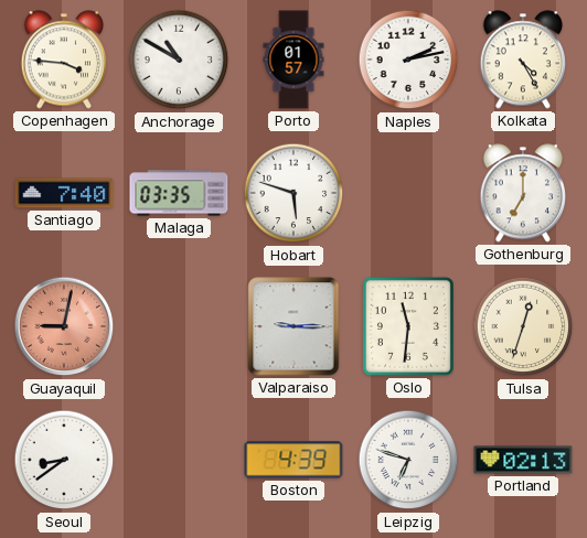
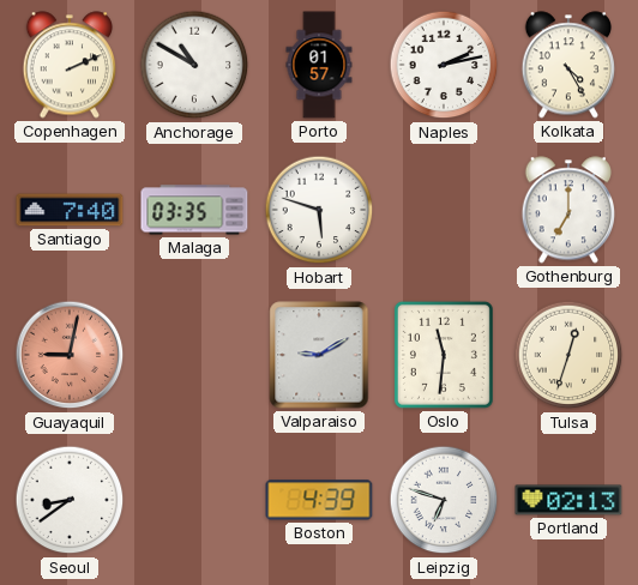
Copenhagen: 3:46 -> 2:11
Valparaiso: 9:15 -> 9:10
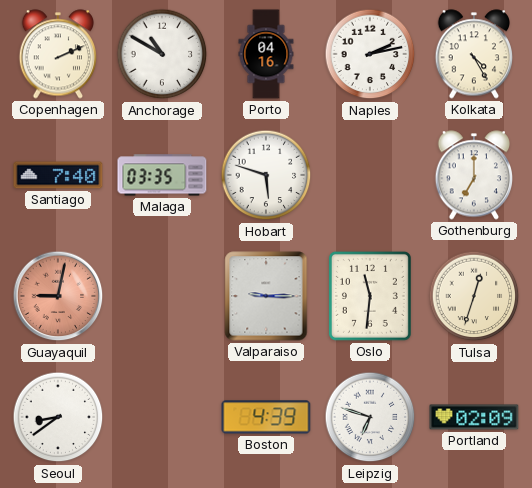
Porto: 01:57 -> 04:16
Valparaiso: 9:10 -> 9:15
Portland: 02:13 -> 02:09
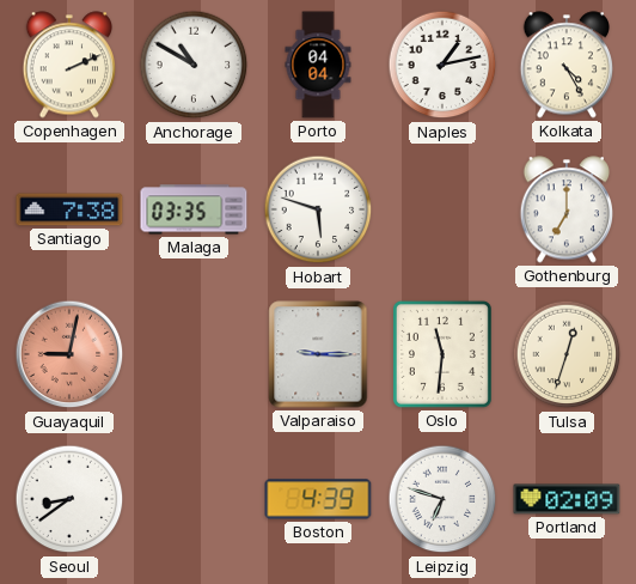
Porto: 04:16 -> 04:04
Naples: 2:13 -> 1:13
Santiago: 7:40 -> 7:38
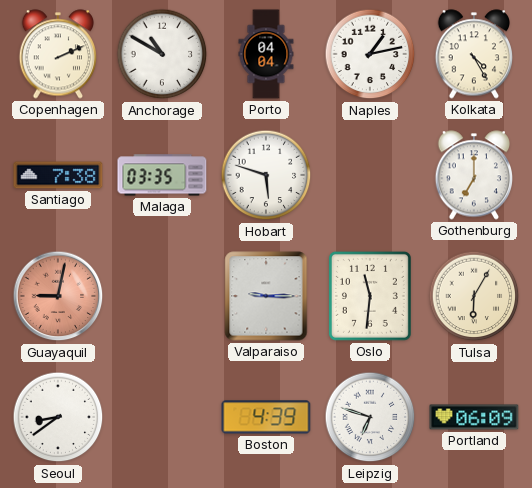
Tulsa: 12:33 -> 6:05
Portland: 02:09 -> 06:09
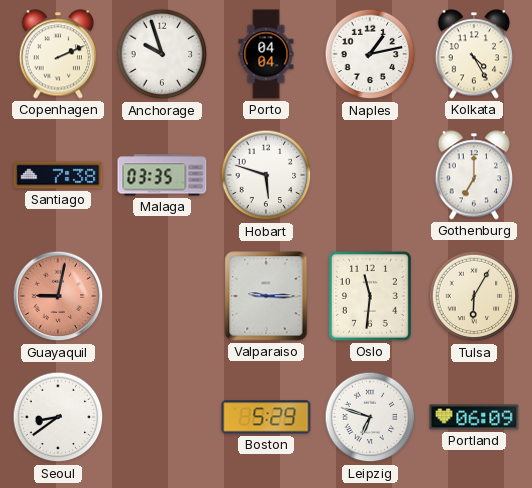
Anchorage: 10:50 -> 9:57
Boston: 4:39 -> 5:29
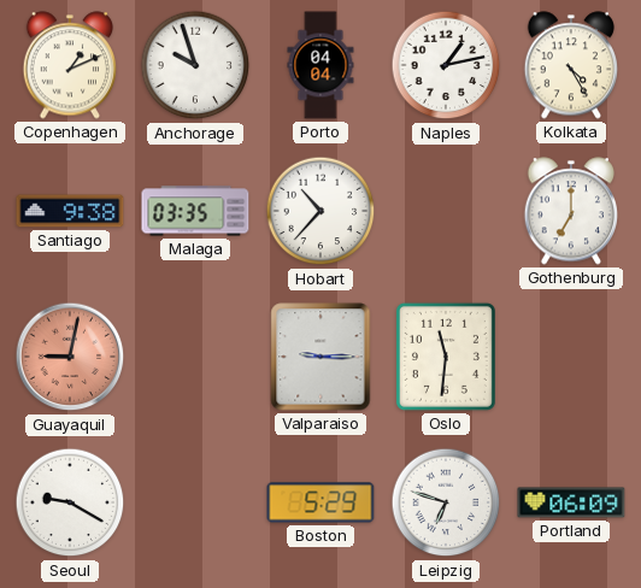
Copenhagen: 2:11 -> 1:11
Santiago: 7:38 -> 9:38
Hobart: 5:48 -> 10:37
Tulsa: 6:05 -> none
Seoul: 8:39 -> 9:20
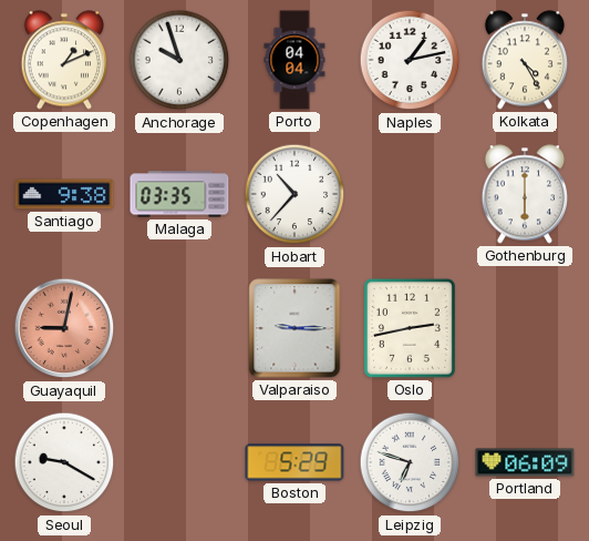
Gothenburg: 7:00 -> 6:00
Oslo: 11:31 -> 2:43
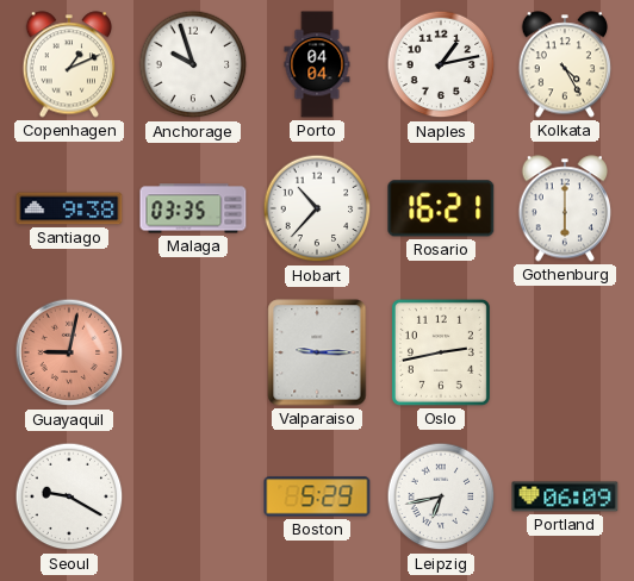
Rosario: none -> 16:21
Leipzig: 6:48 -> 6:43
